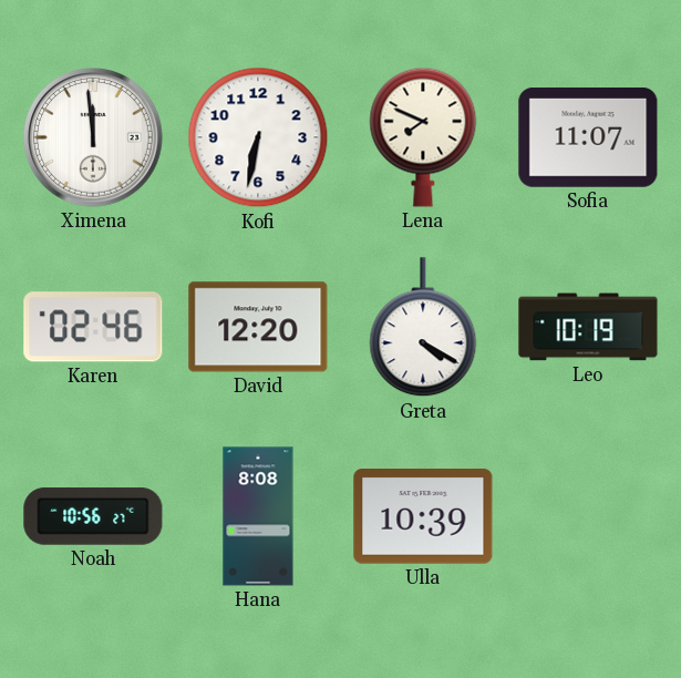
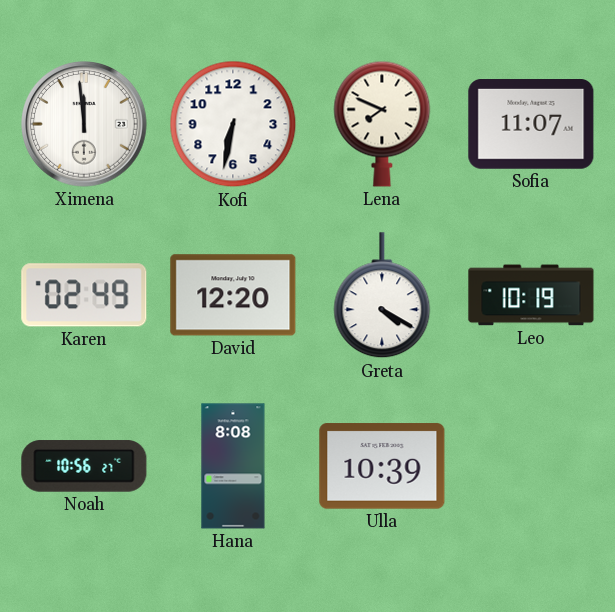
Karen: 02:46 -> 02:49
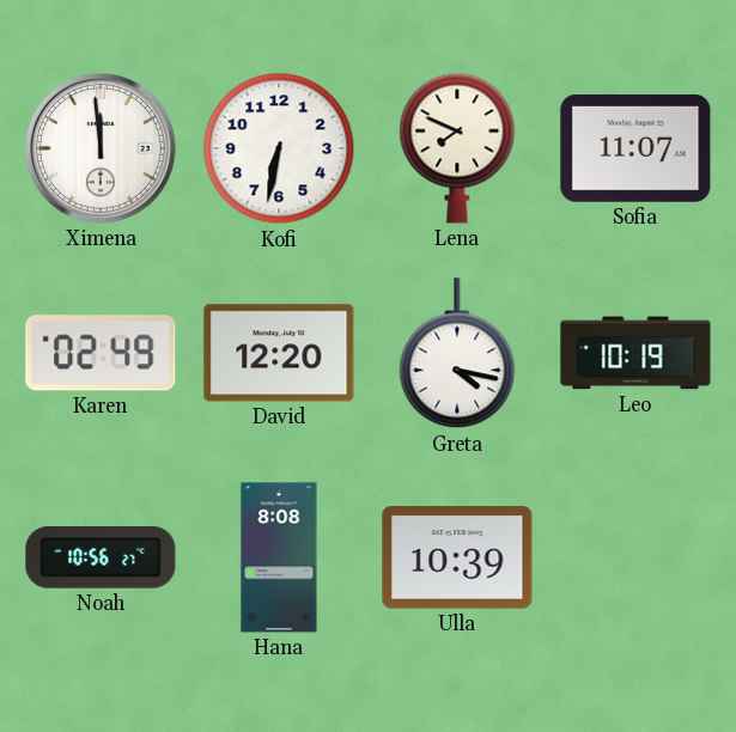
Greta: 4:20 -> 4:17
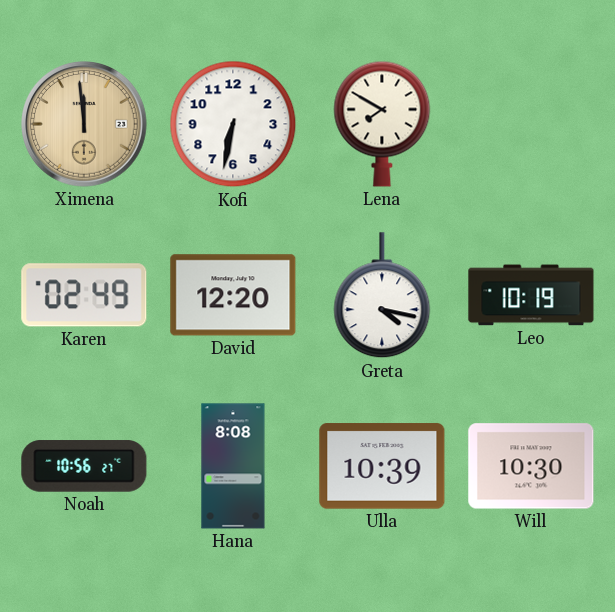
Ximena dial: white -> champagne
Lena: 7:49 -> 7:50
Sofia: 11:07 -> none
Will: none -> 10:30
